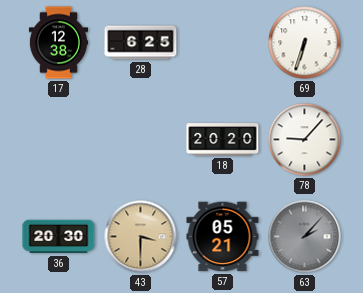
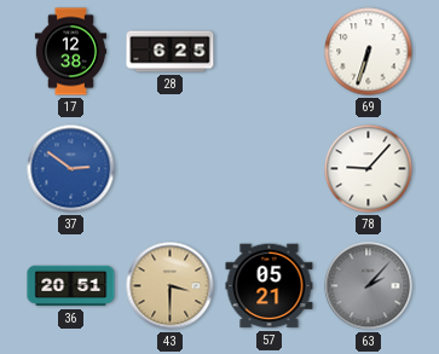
37: none -> 2:51
18: 20:20 -> none
36: 20:30 -> 20:51
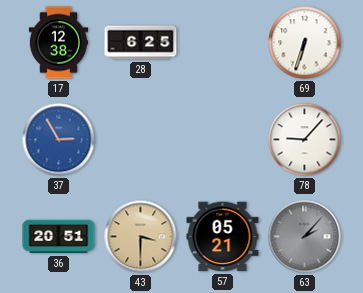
37: 2:51 -> 2:55
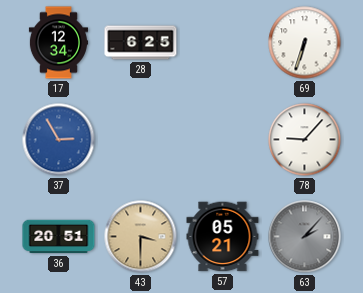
17: 12:38 -> 12:34
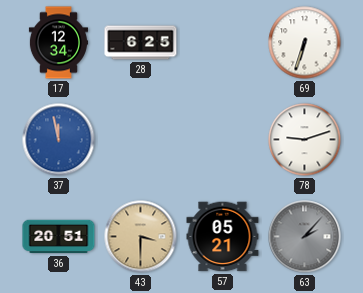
37: 2:55 -> 11:58
78: 9:07 -> 9:12
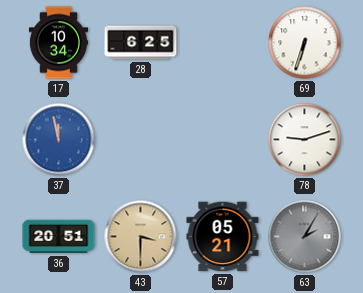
17: 12:34 -> 10:34
63: 2:07 -> 2:05
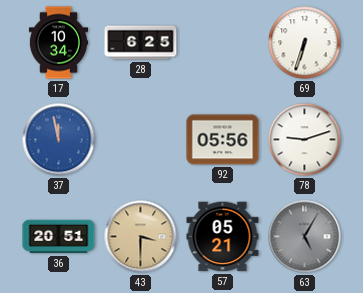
92: none -> 05:56
63: 2:05 -> 5:05
